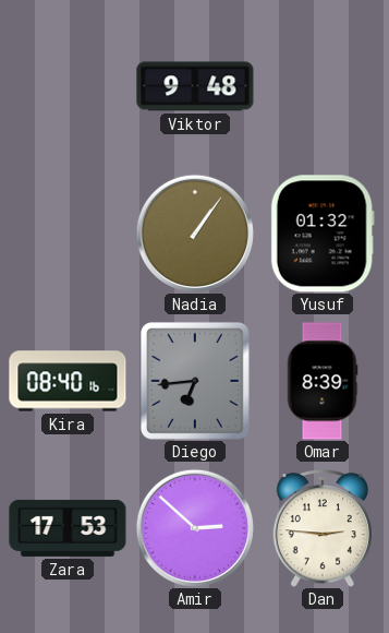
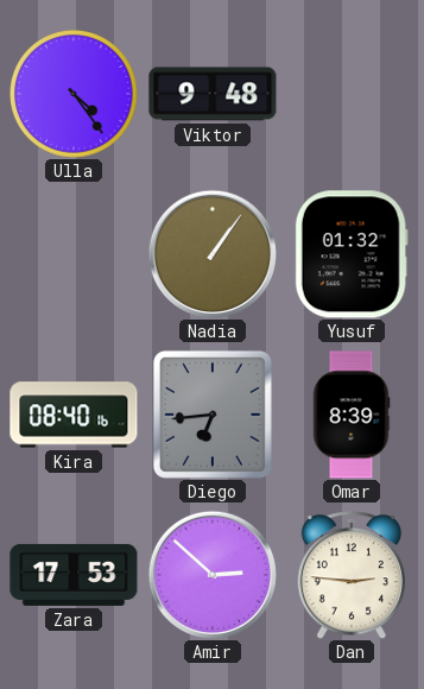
Ulla: none -> 4:24
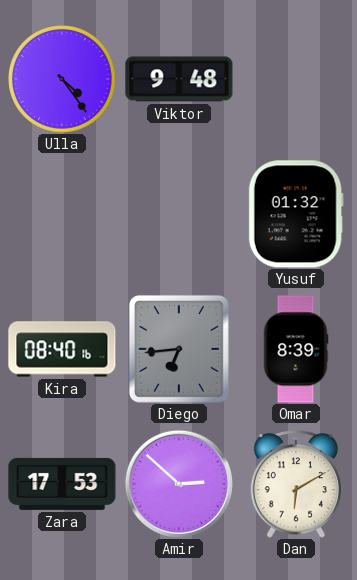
Nadia: 1:06 -> none
Dan: 2:46 -> 6:10
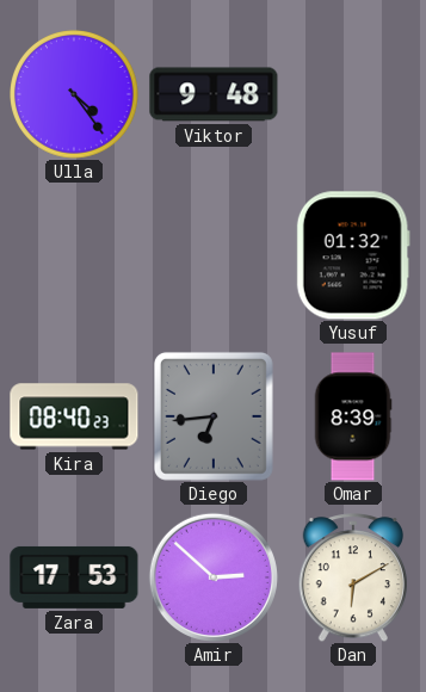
Kira: 08:40:16 -> 08:40:23
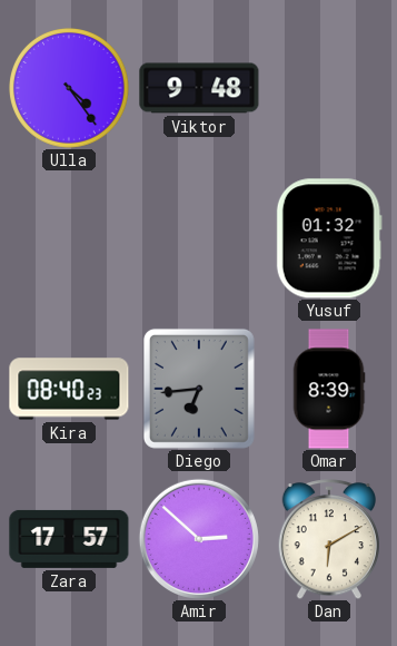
Zara: 17:53 -> 17:57
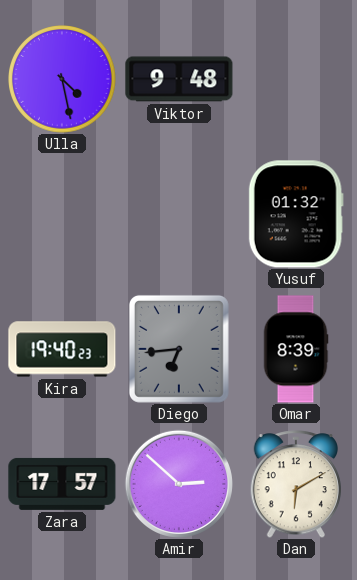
Ulla: 4:24 -> 4:28
Kira: 08:40 -> 19:40
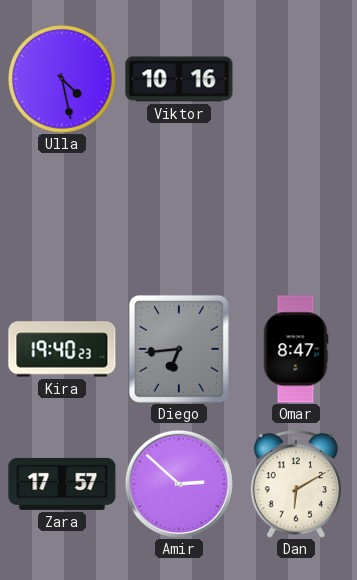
Viktor: 9:48 -> 10:16
Yusuf: 01:32 -> none
Omar: 8:39 -> 8:47
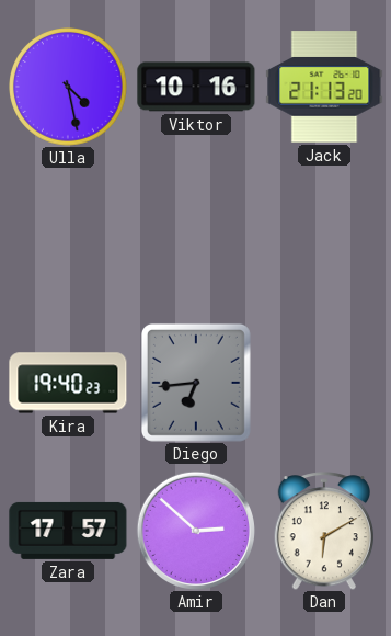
Jack: none -> 21:13
Omar: 8:47 -> none
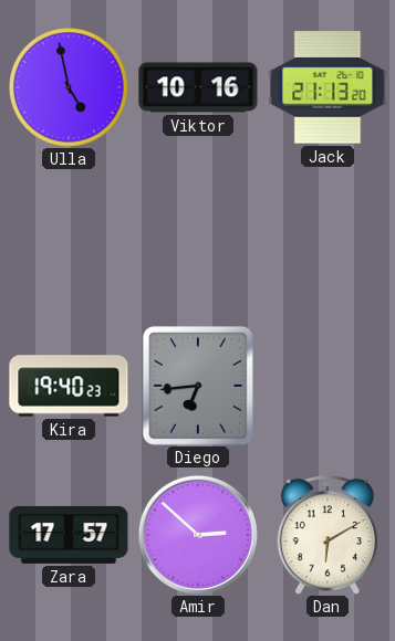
Ulla: 4:28 -> 4:58
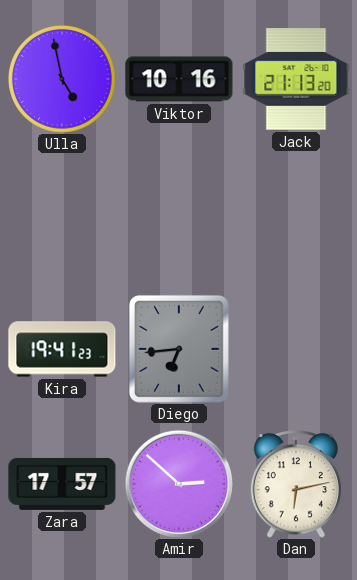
Kira: 19:40 -> 19:41
Dan: 6:10 -> 6:13
